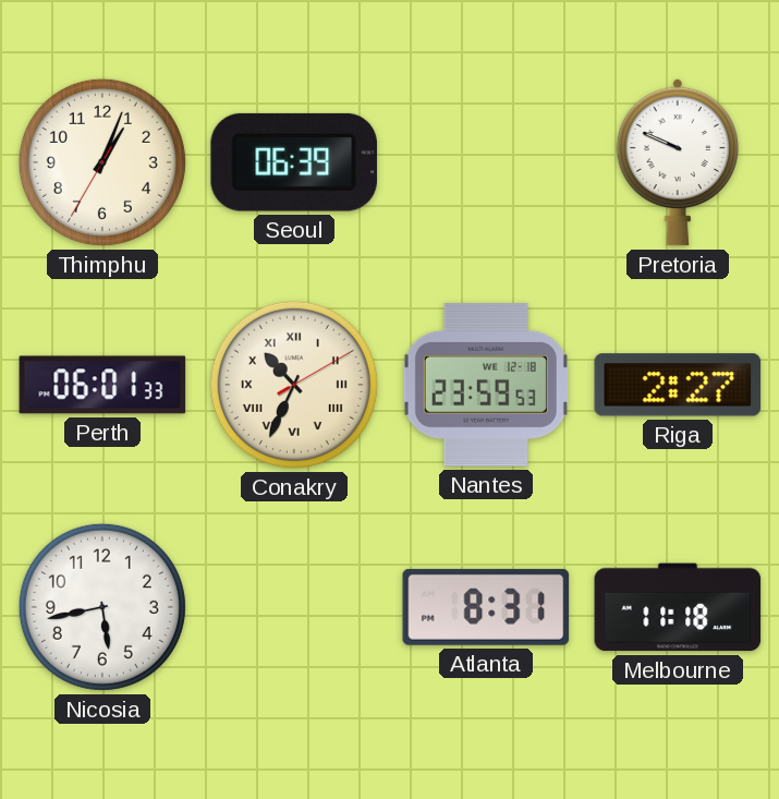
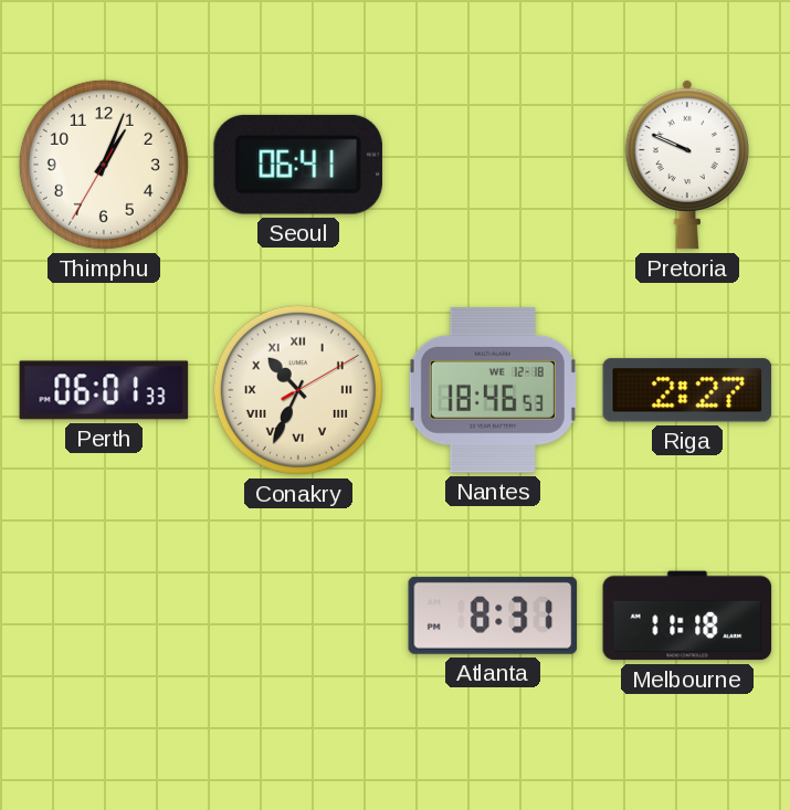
Seoul: 06:39 -> 06:41
Nantes: 23:59 -> 18:46
Nicosia: 5:43 -> none
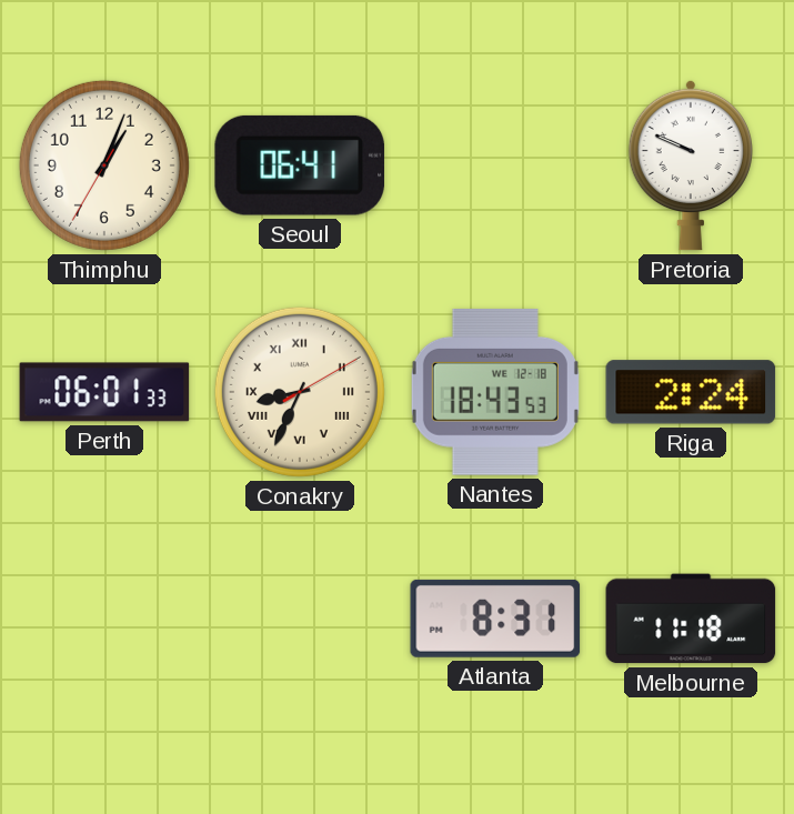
Conakry: 10:34 -> 8:34
Nantes: 18:46 -> 18:43
Riga: 2:27 -> 2:24
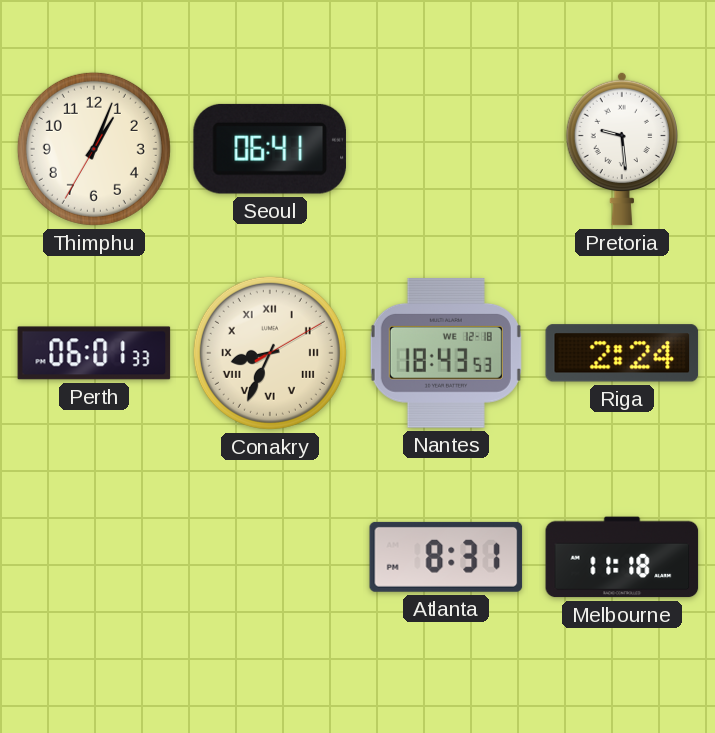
Pretoria: 9:49 -> 9:29
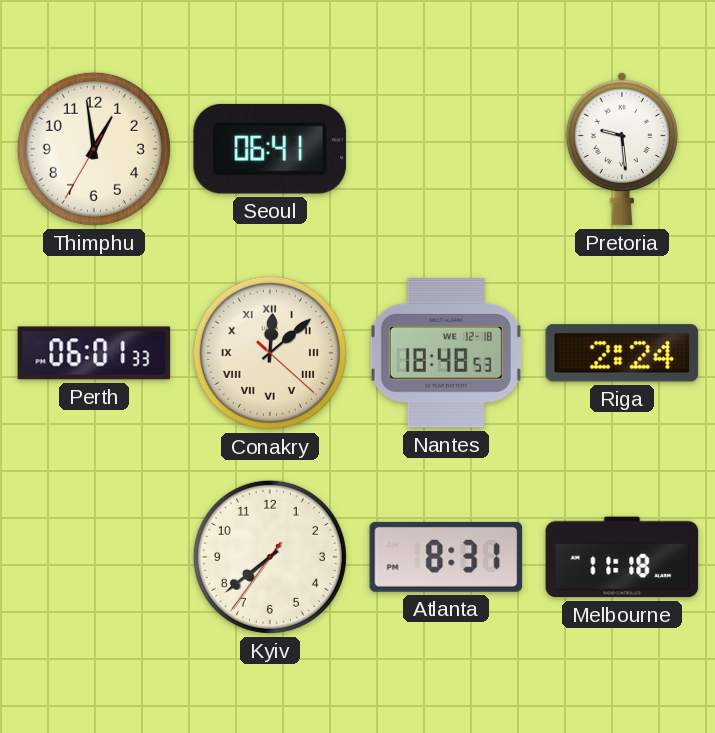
Thimphu: 1:03 -> 12:58
Conakry: 8:34 -> 12:08
Nantes: 18:43 -> 18:48
Kyiv: none -> 7:38
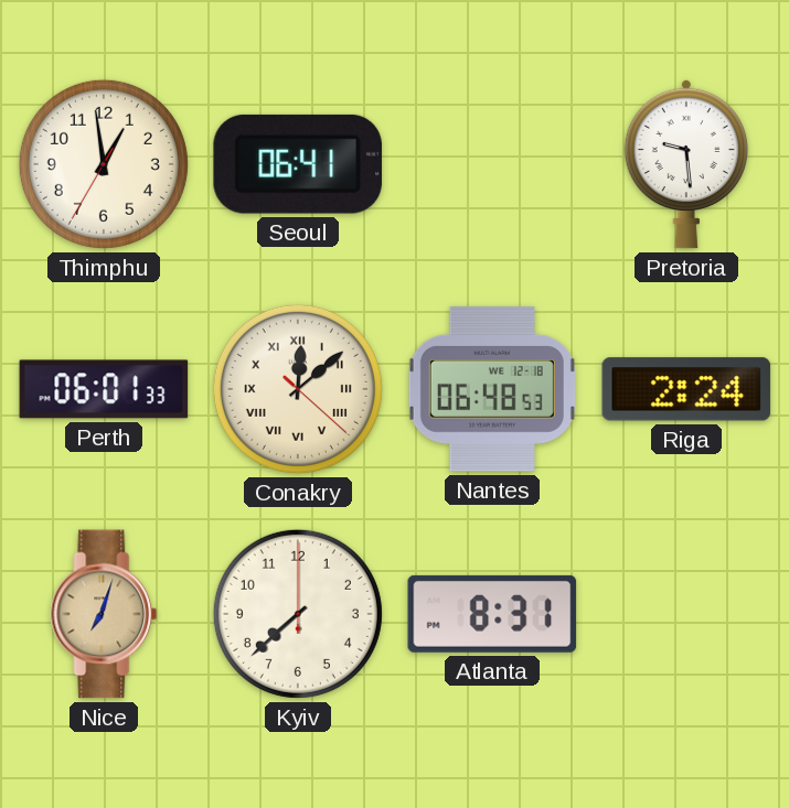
Nantes: 18:48 -> 06:48
Nice: none -> 7:03
Kyiv: 7:38:36 -> 7:38:00
Melbourne: 11:18 -> none
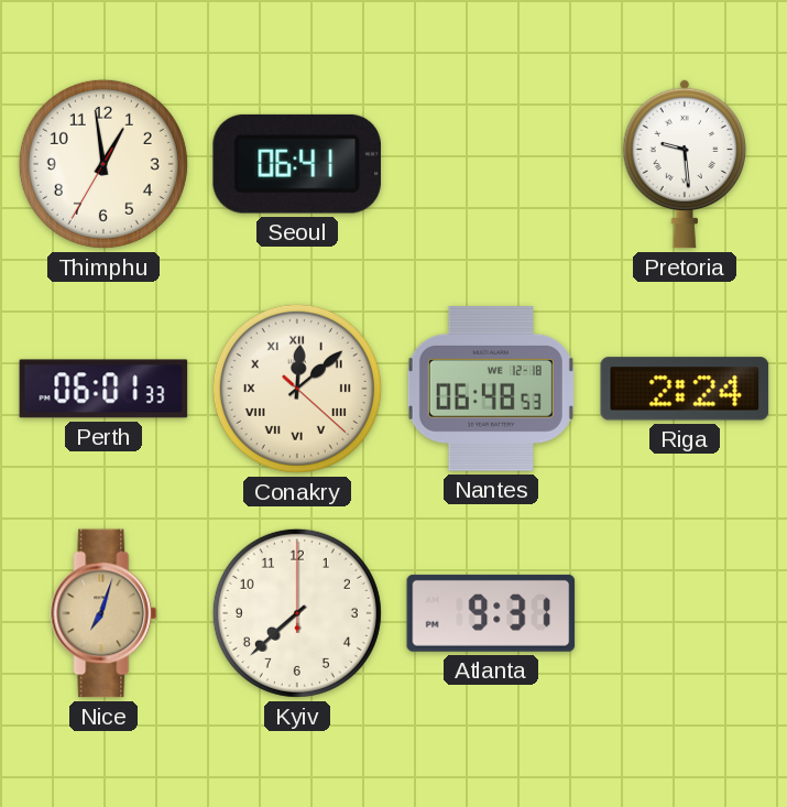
Atlanta: 8:31 -> 9:31
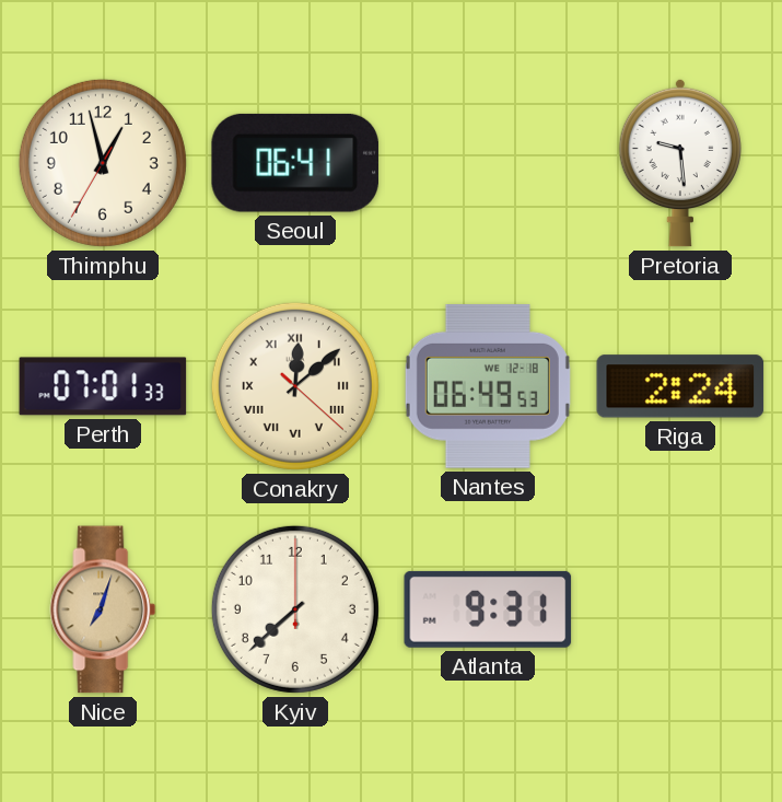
Thimphu: 12:58 -> 12:57
Perth: 06:01 -> 07:01
Nantes: 06:48 -> 06:49
